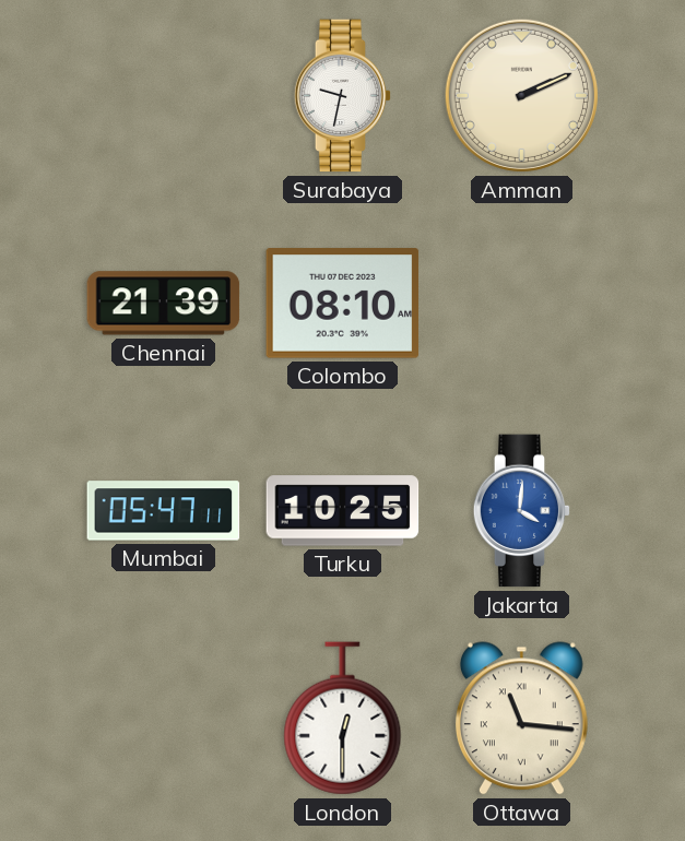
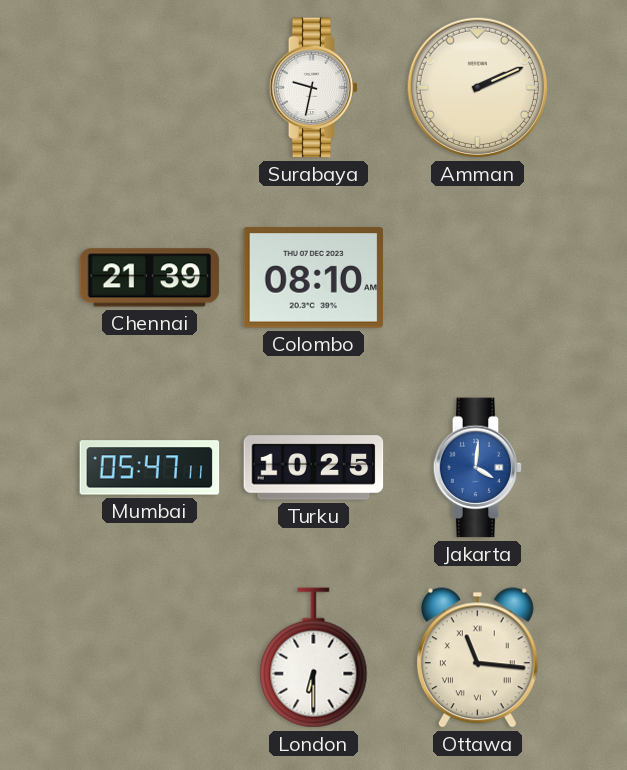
London: 12:30 -> 6:30
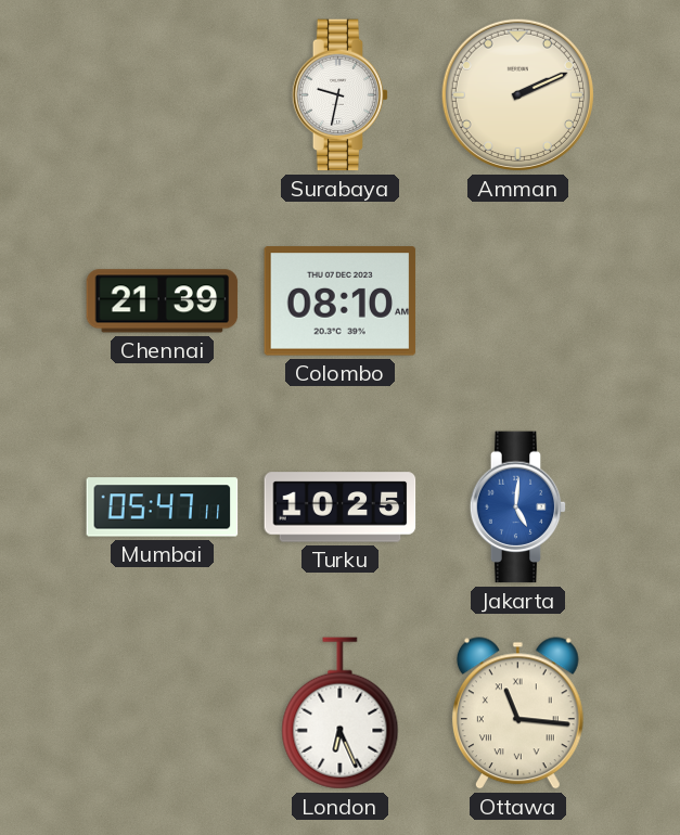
Jakarta: 4:01 -> 5:01
London: 6:30 -> 6:26
